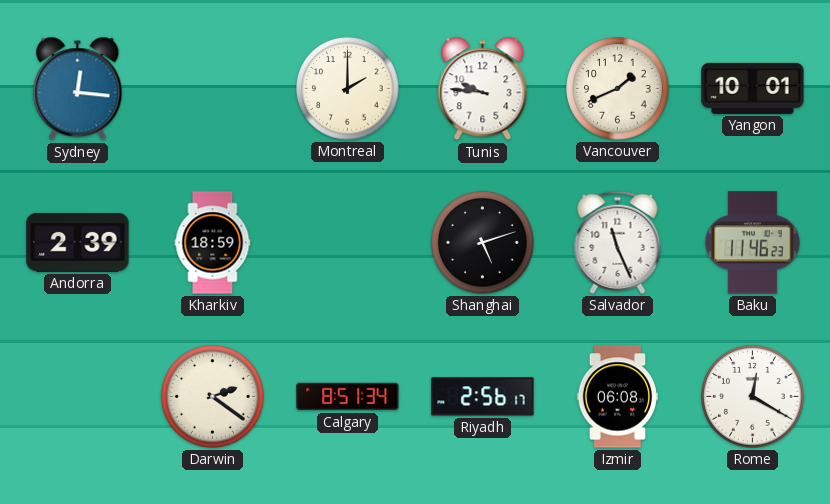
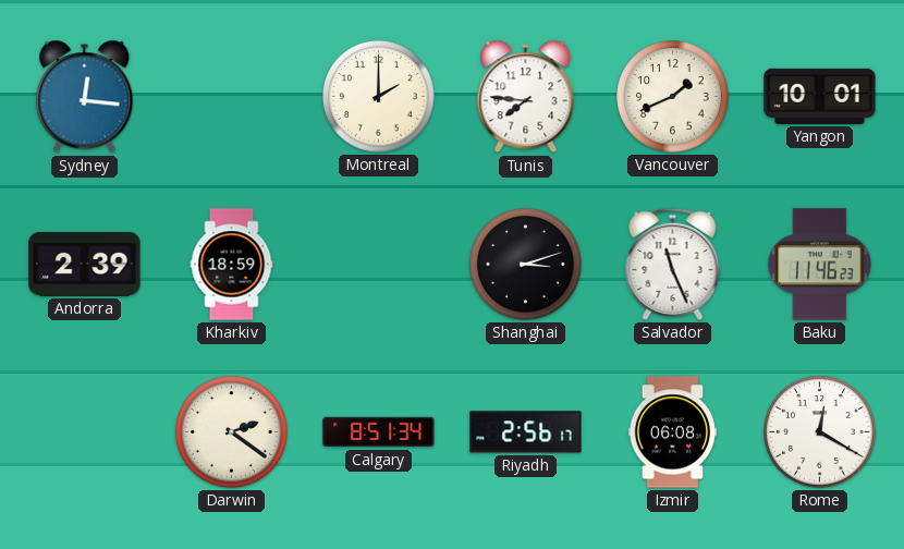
Tunis: 9:46 -> 7:46
Shanghai: 5:12 -> 3:12
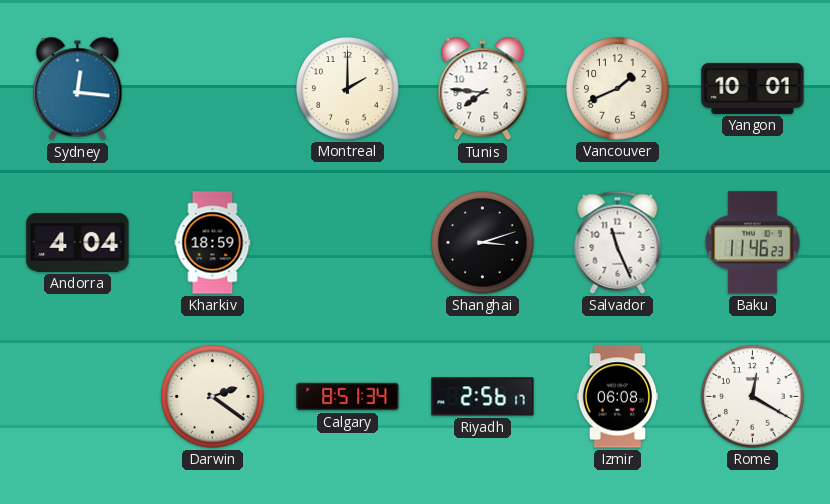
Andorra: 2:39 -> 4:04
